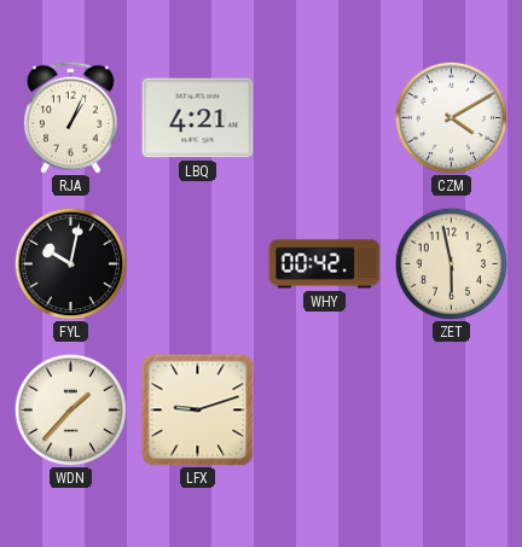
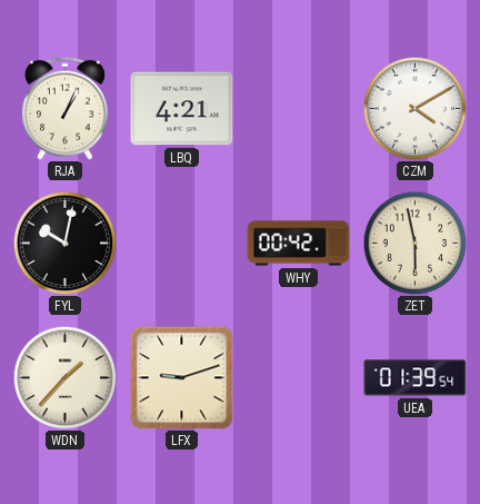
UEA: none -> 01:39
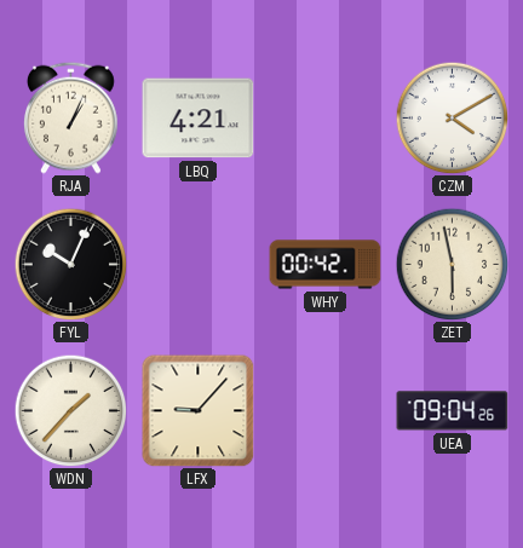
FYL: 10:02 -> 10:04
LFX: 9:12 -> 9:07
UEA: 01:39 -> 09:04
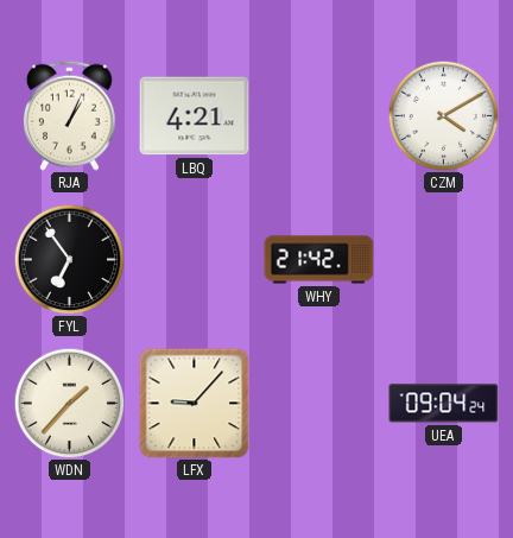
FYL: 10:04 -> 6:54
WHY: 00:42 -> 21:42
ZET: 5:58 -> none
UEA: 09:04:26 -> 09:04:24
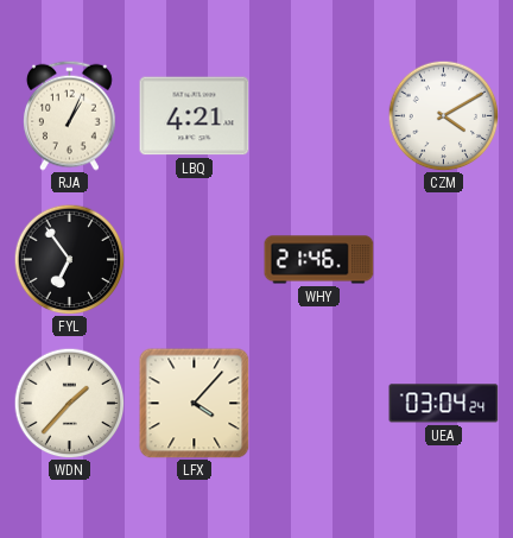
WHY: 21:42 -> 21:46
LFX: 9:07 -> 4:07
UEA: 09:04 -> 03:04
